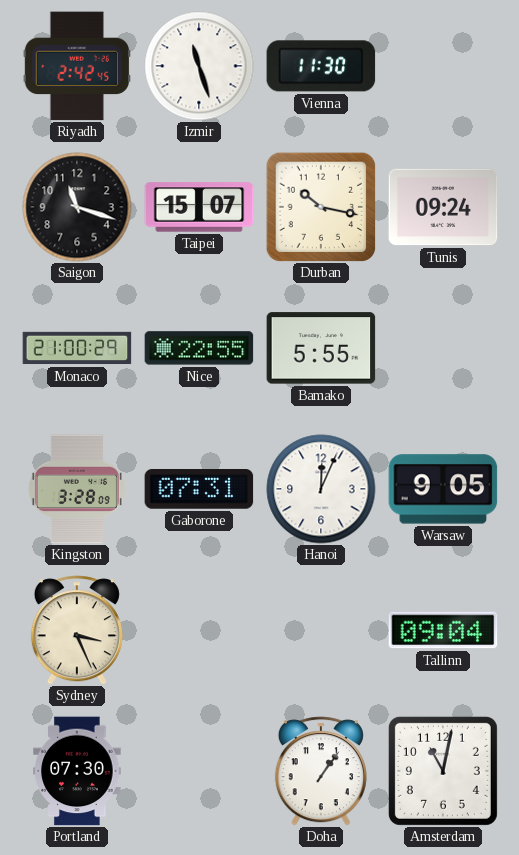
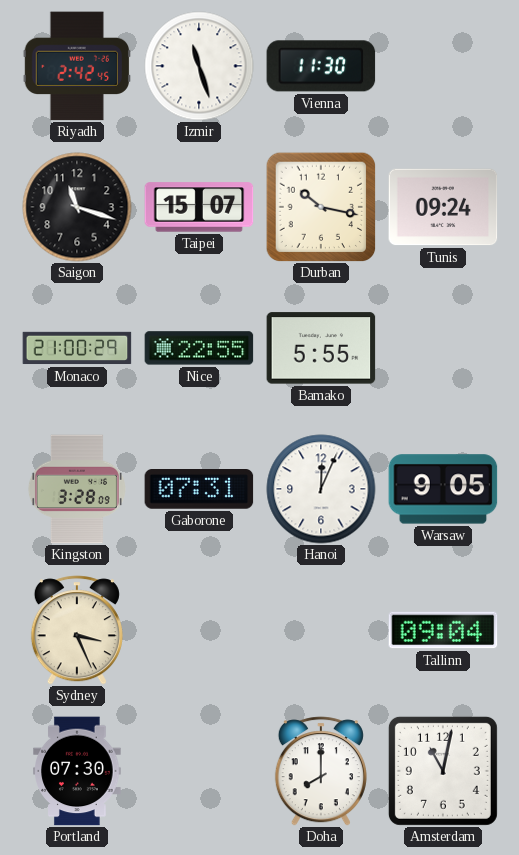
Doha: 1:06 -> 8:00
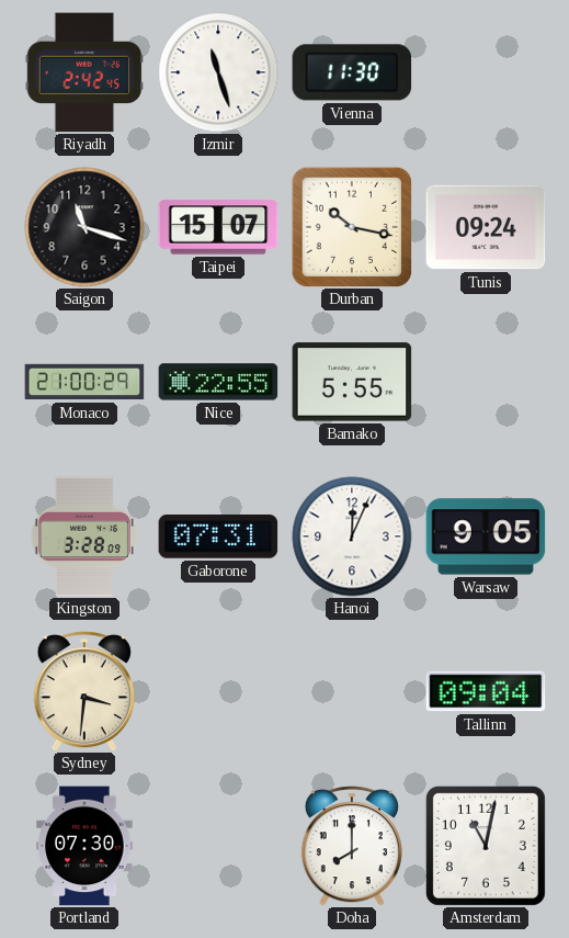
Sydney: 3:26 -> 3:31
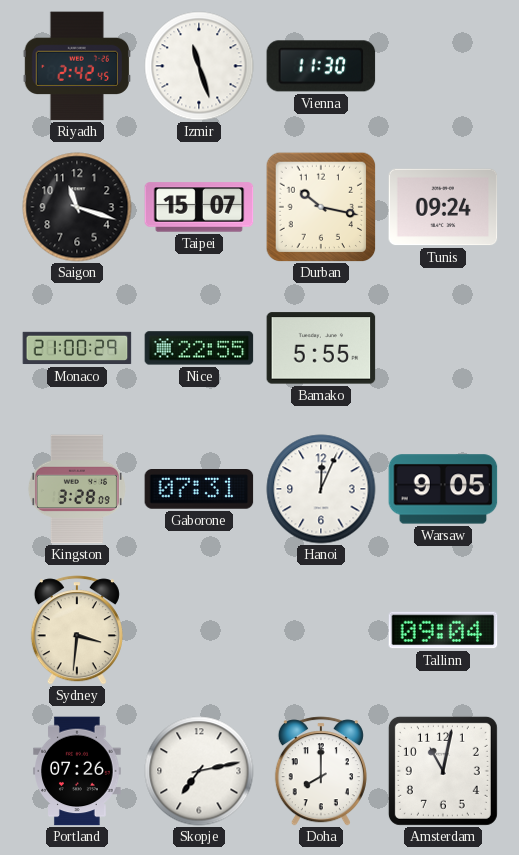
Portland: 07:30 -> 07:26
Skopje: none -> 7:13
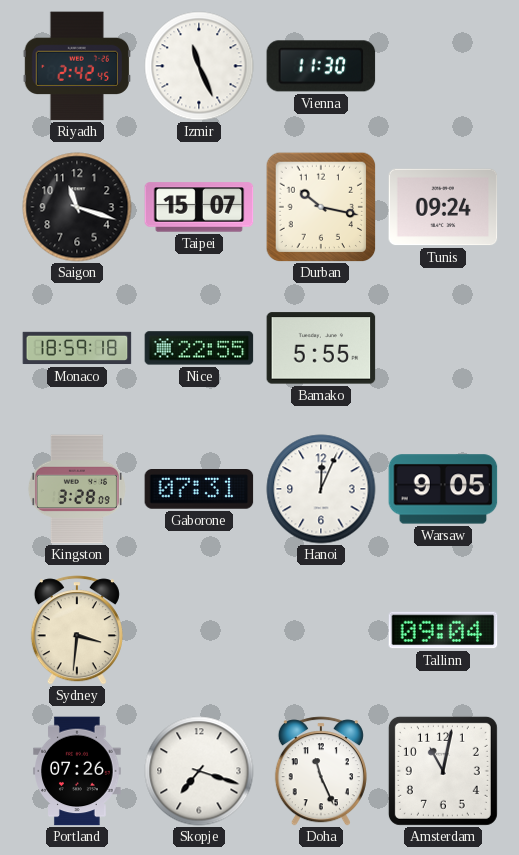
Izmir: 11:27 -> 11:26
Monaco: 21:00 -> 18:59
Skopje: 7:13 -> 7:18
Doha: 8:00 -> 11:26
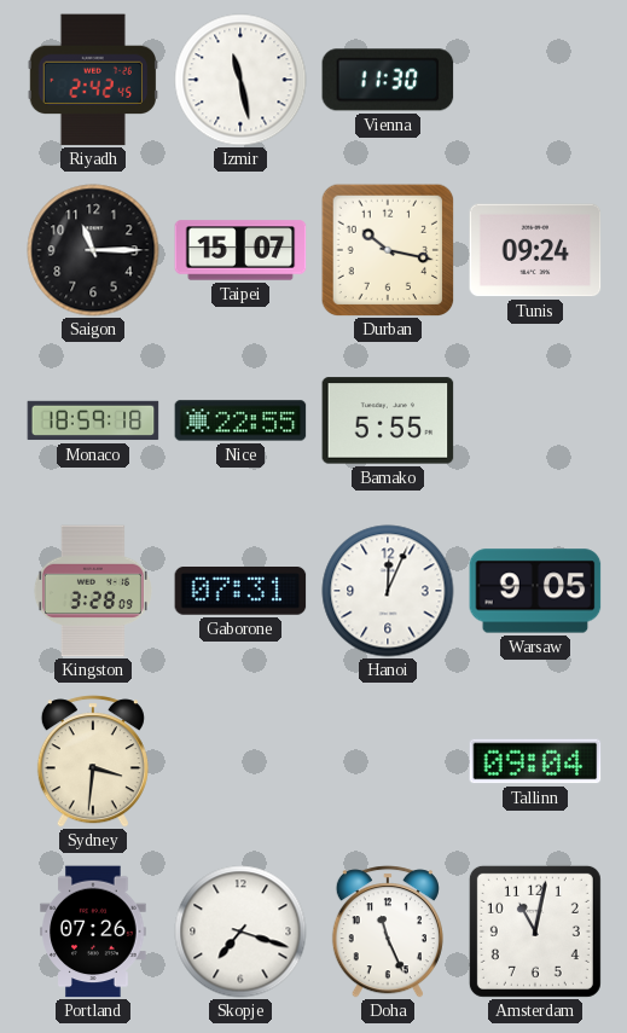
Izmir: 11:26 -> 11:28
Saigon: 11:18 -> 11:15
